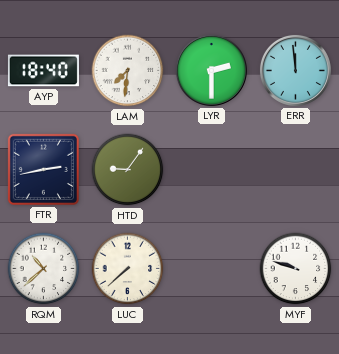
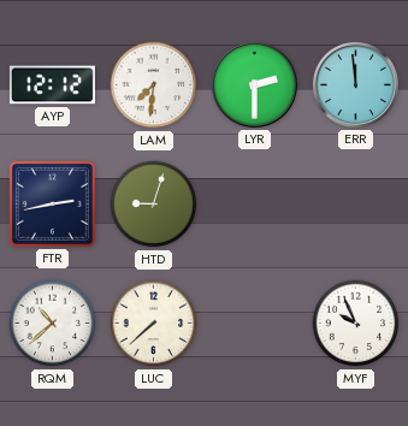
AYP: 18:40 -> 12:12
HTD: 9:06 -> 9:03
MYF: 9:48 -> 9:56
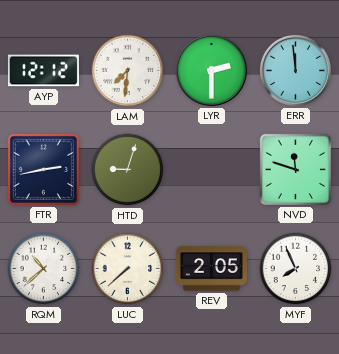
NVD: none -> 11:48
REV: none -> 2:05
MYF: 9:56 -> 7:56
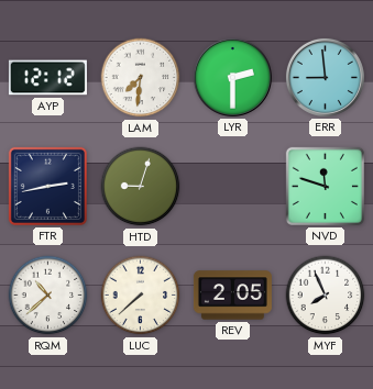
ERR: 11:59 -> 8:59
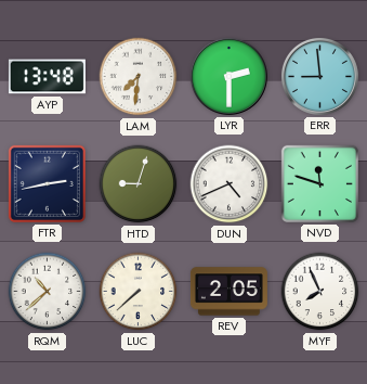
AYP: 12:12 -> 13:48
DUN: none -> 4:41
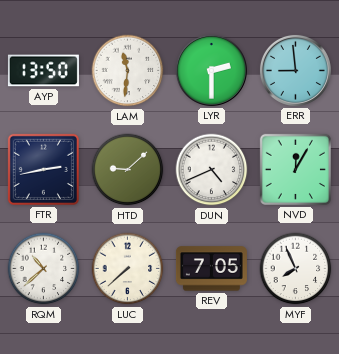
AYP: 13:48 -> 13:50
LAM: 7:31 -> 11:31
HTD: 9:03 -> 9:08
NVD: 11:48 -> 12:05
REV: 2:05 -> 7:05
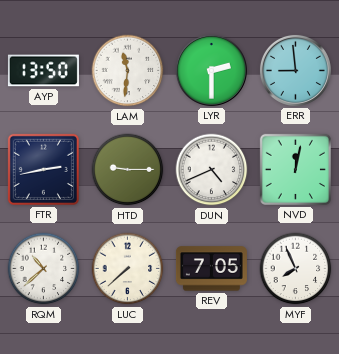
HTD: 9:08 -> 9:15
NVD: 12:05 -> 12:02
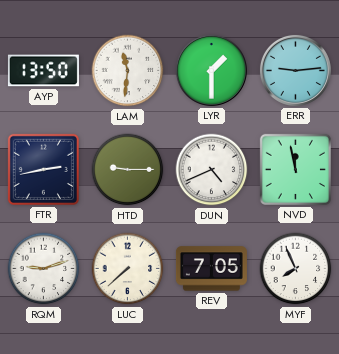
LYR: 2:30 -> 1:30
ERR: 8:59 -> 9:14
NVD: 12:02 -> 11:58
RQM: 10:38 -> 9:12
